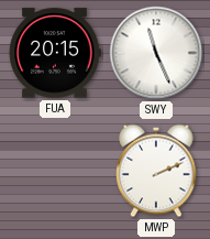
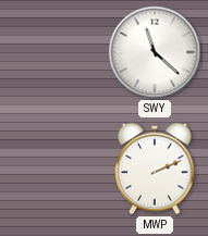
FUA: 20:15 -> none
SWY: 11:26 -> 11:22
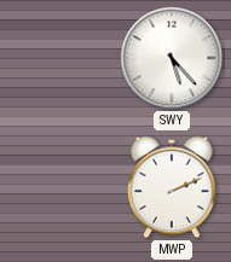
SWY: 11:22 -> 5:23
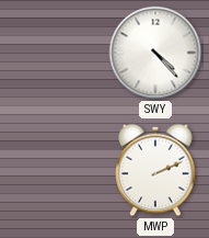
SWY: 5:23 -> 4:23
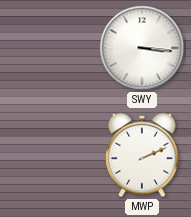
SWY: 4:23 -> 3:16
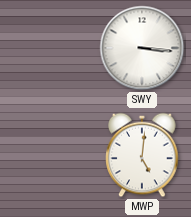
MWP: 2:11 -> 5:01
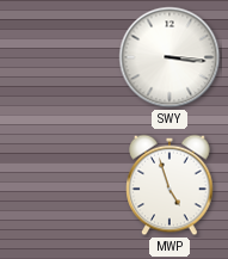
MWP: 5:01 -> 4:57
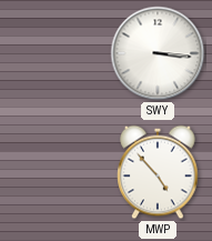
MWP: 4:57 -> 4:53
